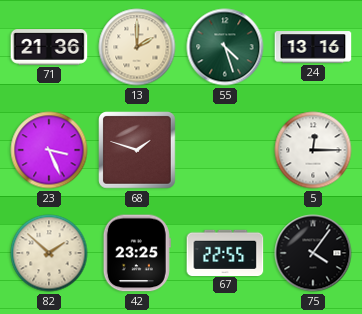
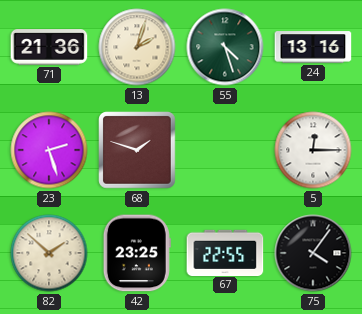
13: 2:00 -> 2:03
23: 3:26 -> 2:27
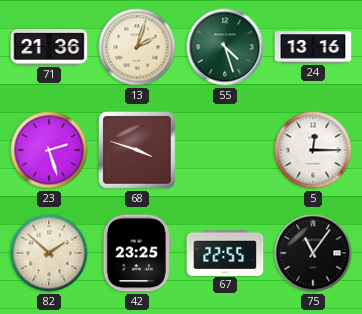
68: 1:48 -> 3:48
75: 4:06 -> 11:06
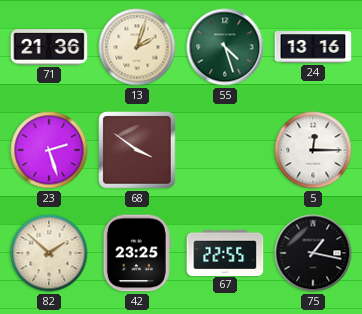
68: 3:48 -> 3:51
75: 11:06 -> 1:17
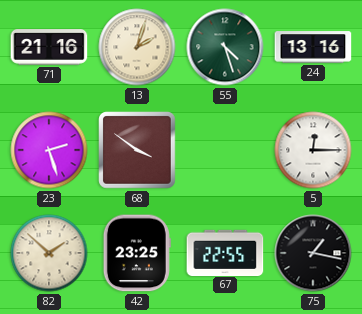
71: 21:36 -> 21:16
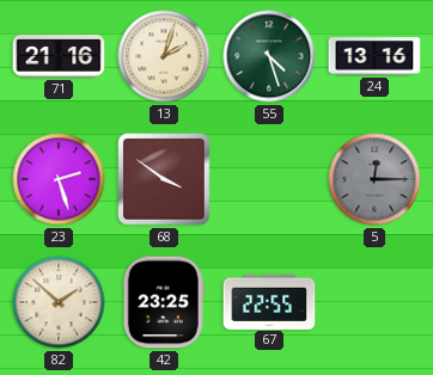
5 dial: white -> grey
75: 1:17 -> none
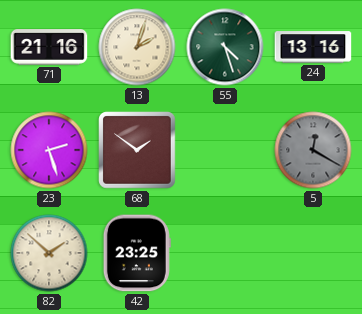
68: 3:51 -> 1:51
5: 12:15 -> 12:20
67: 22:55 -> none
